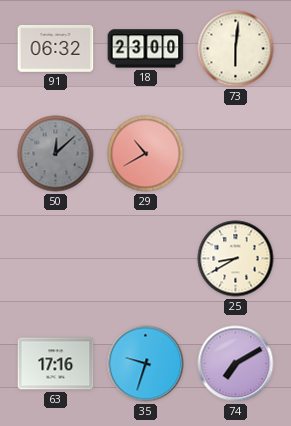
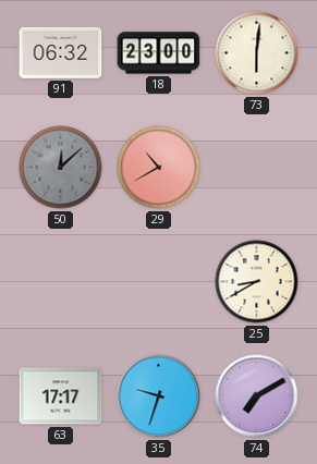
63: 17:16 -> 17:17
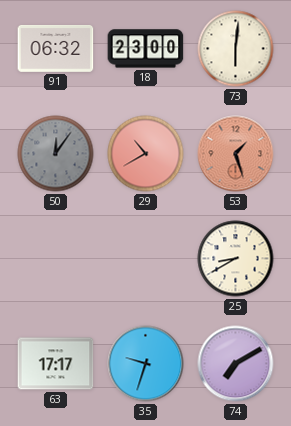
50: 12:08 -> 12:06
53: none -> 1:27
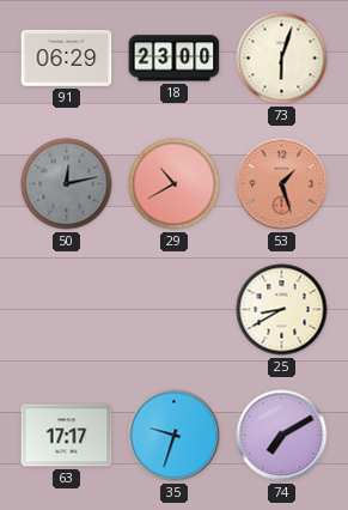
91: 06:32 -> 06:29
73: 6:01 -> 6:03
50: 12:06 -> 12:13
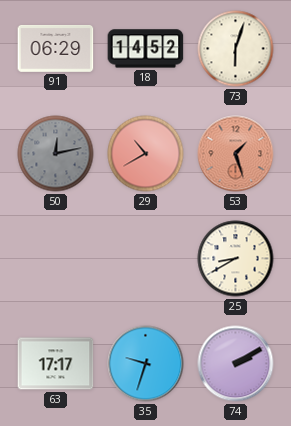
18: 23:00 -> 14:52
74: 7:10 -> 2:10
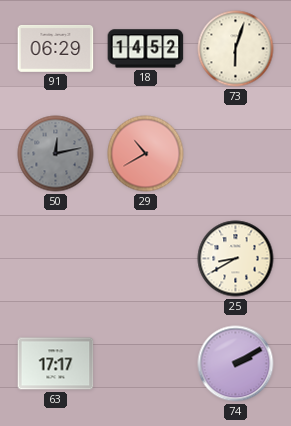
53: 1:27 -> none
35: 9:33 -> none
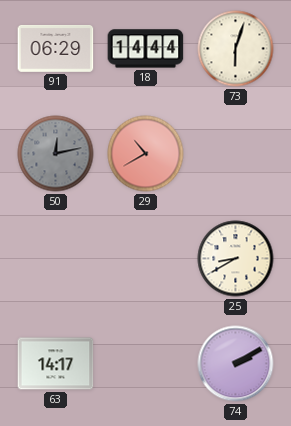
18: 14:52 -> 14:44
63: 17:17 -> 14:17
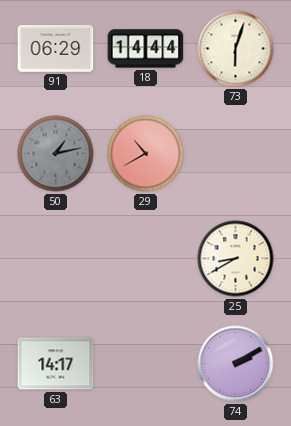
50: 12:13 -> 1:13
